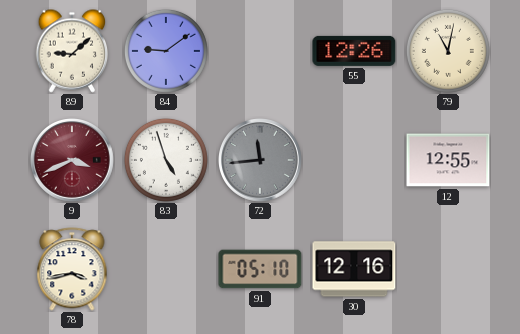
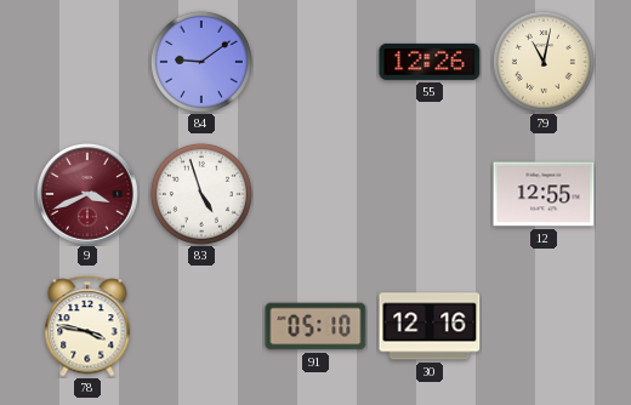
89: 9:08 -> none
72: 11:44 -> none
78: 3:43 -> 3:47
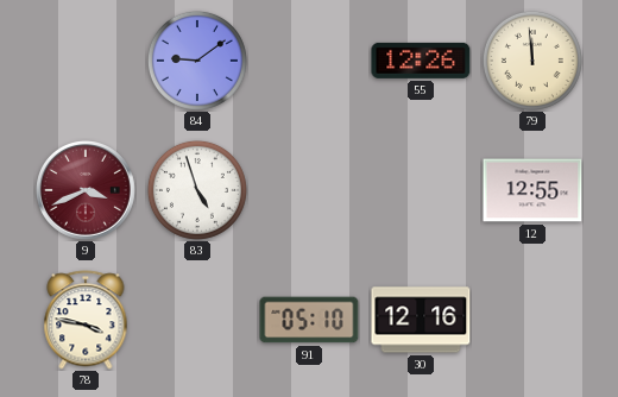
79: 11:02 -> 11:59
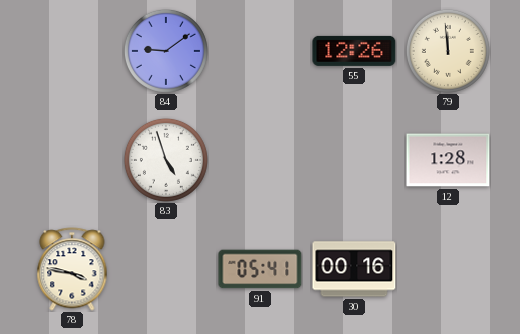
9: 3:41 -> none
12: 12:55 -> 1:28
91: 05:10 -> 05:41
30: 12:16 -> 00:16
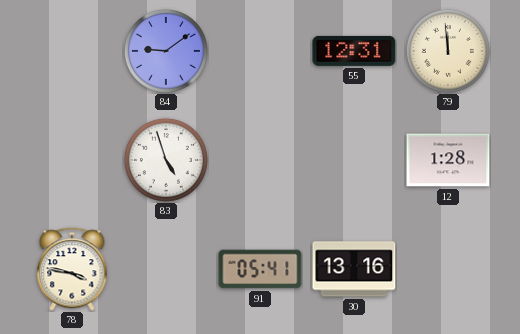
55: 12:26 -> 12:31
30: 00:16 -> 13:16
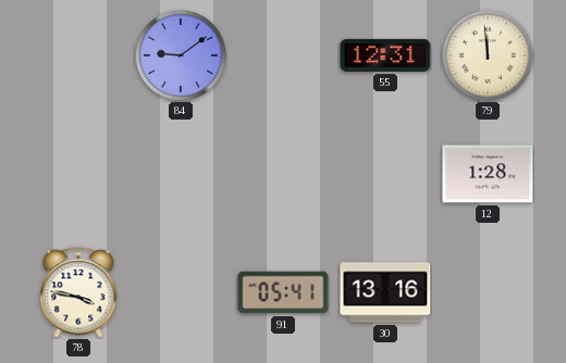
83: 4:57 -> none
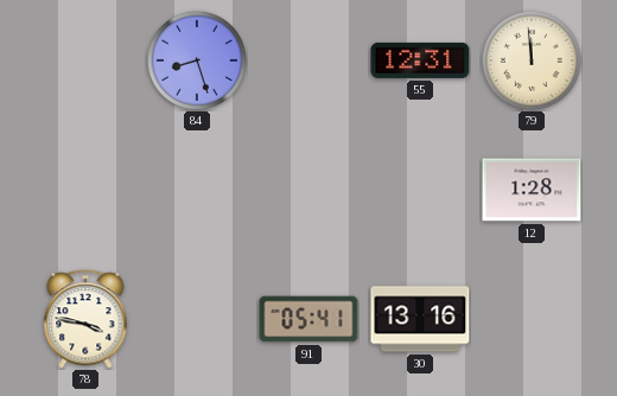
84: 9:09 -> 8:27
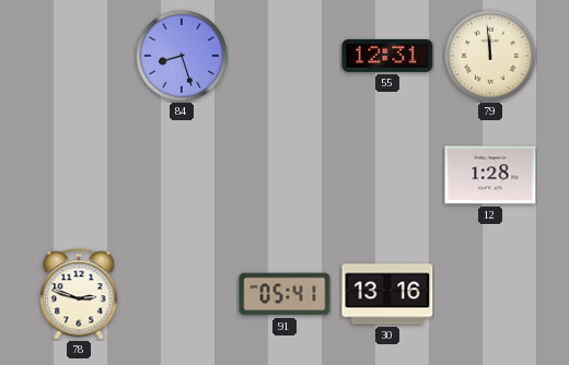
78: 3:47 -> 2:48
